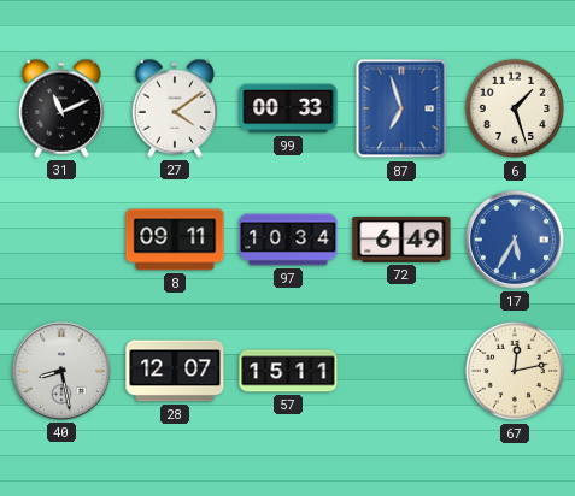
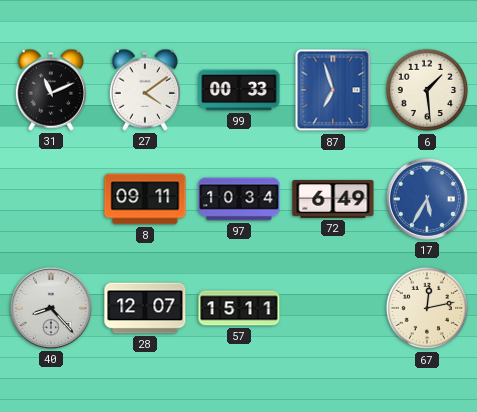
6: 1:27 -> 1:29
40: 8:28 -> 8:23
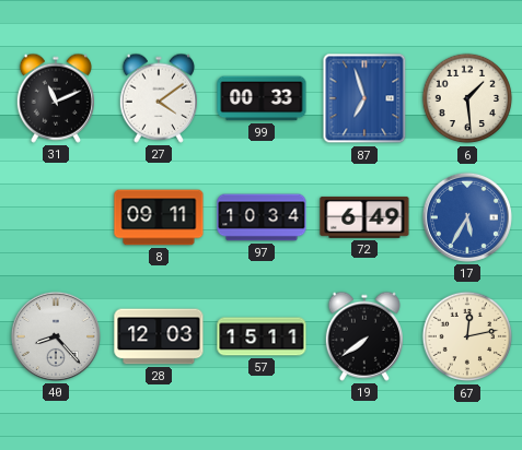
28: 12:07 -> 12:03
19: none -> 7:39
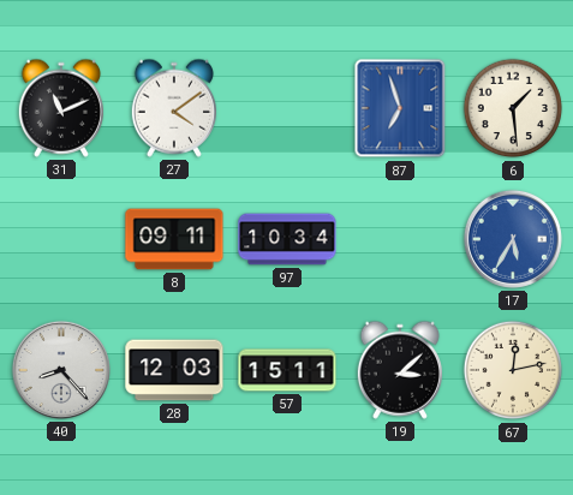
99: 00:33 -> none
72: 6:49 -> none
19: 7:39 -> 3:08
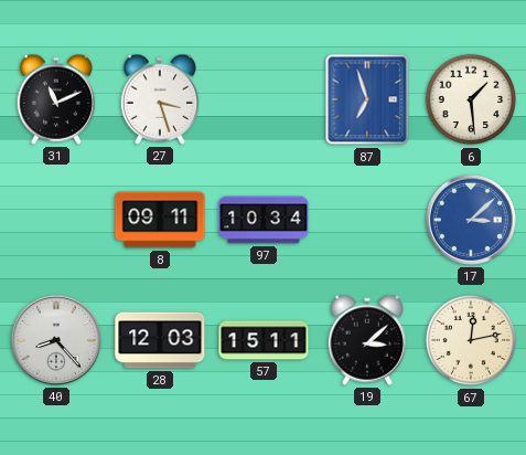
27: 4:09 -> 3:27
17: 5:35 -> 3:08
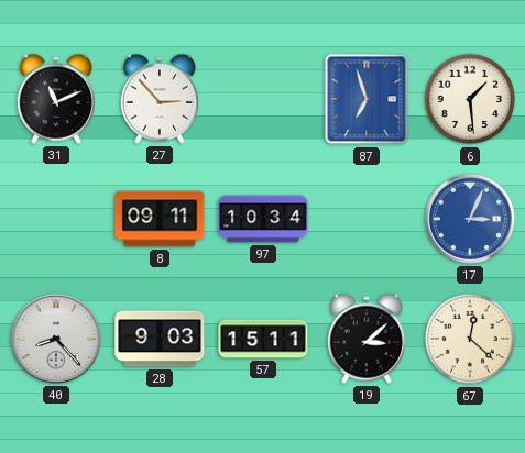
27: 3:27 -> 2:53
17: 3:08 -> 3:04
28: 12:03 -> 9:03
67: 12:13 -> 12:22
